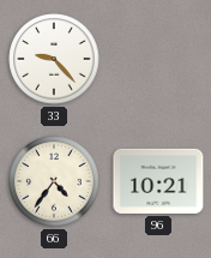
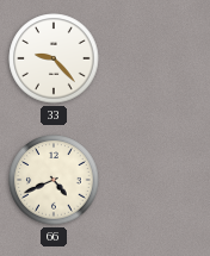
66: 4:36 -> 4:41
96: 10:21 -> none
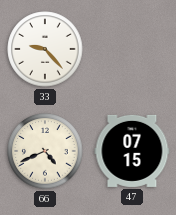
47: none -> 07:15
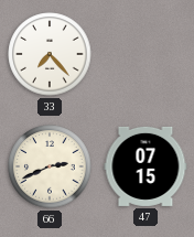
33: 9:23 -> 7:23
66: 4:41 -> 2:41
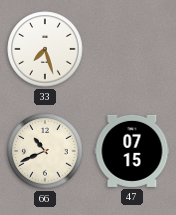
33: 7:23 -> 7:27
66: 2:41 -> 10:41
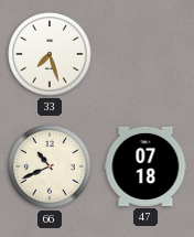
47: 07:15 -> 07:18
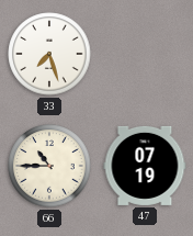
66: 10:41 -> 10:45
47: 07:18 -> 07:19
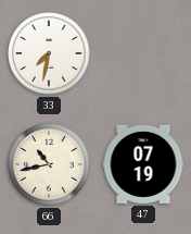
33: 7:27 -> 7:32
66: 10:45 -> 10:43
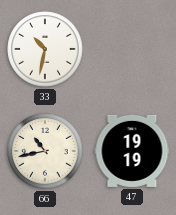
33: 7:32 -> 10:32
47: 07:19 -> 19:19
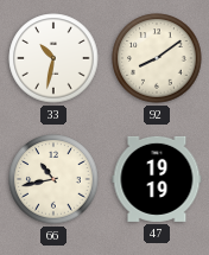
92: none -> 8:09
